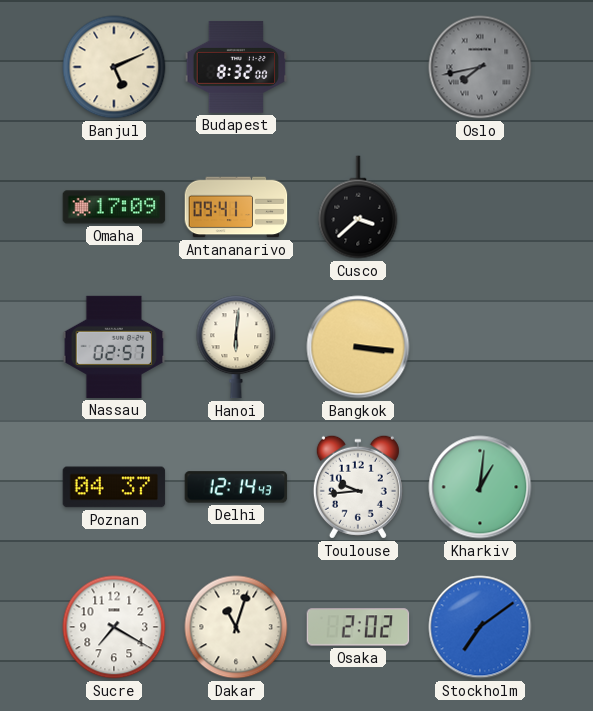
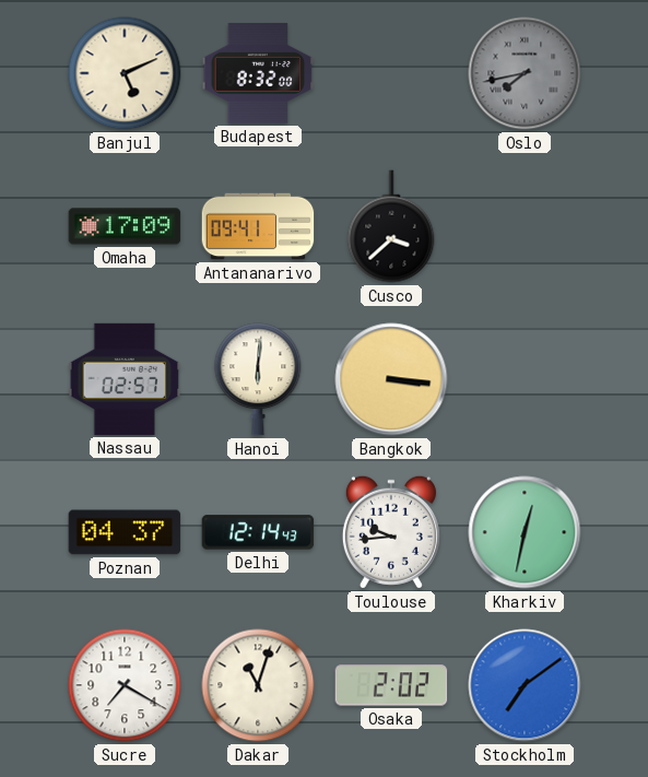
Kharkiv: 1:01 -> 12:32
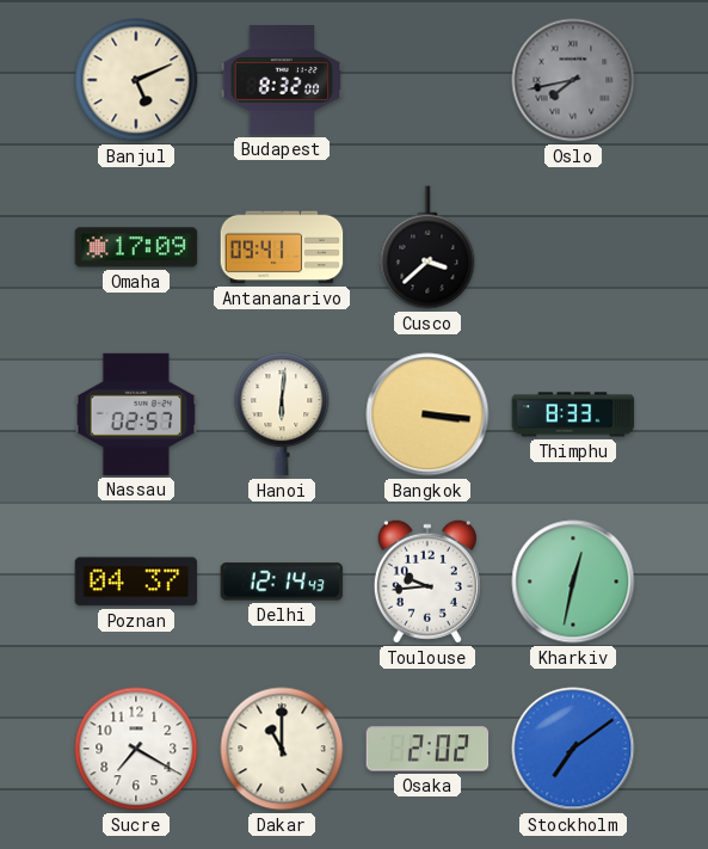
Thimphu: none -> 8:33
Dakar: 11:03 -> 11:00
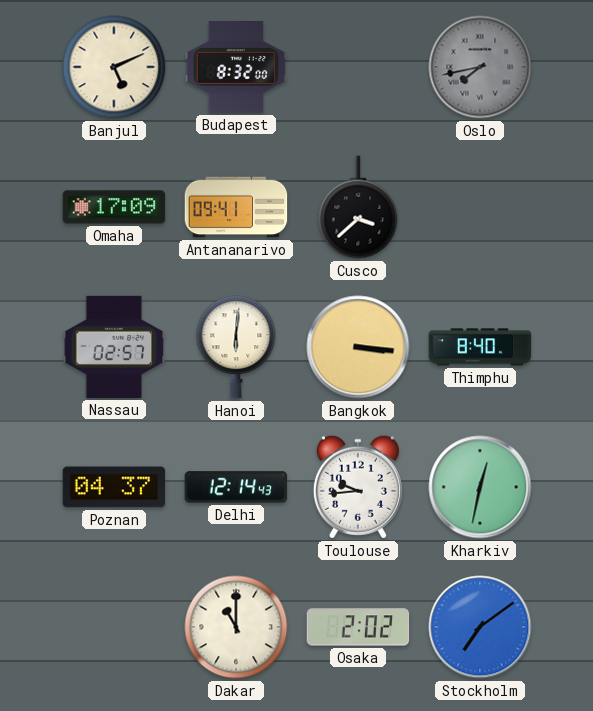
Thimphu: 8:33 -> 8:40
Sucre: 7:20 -> none
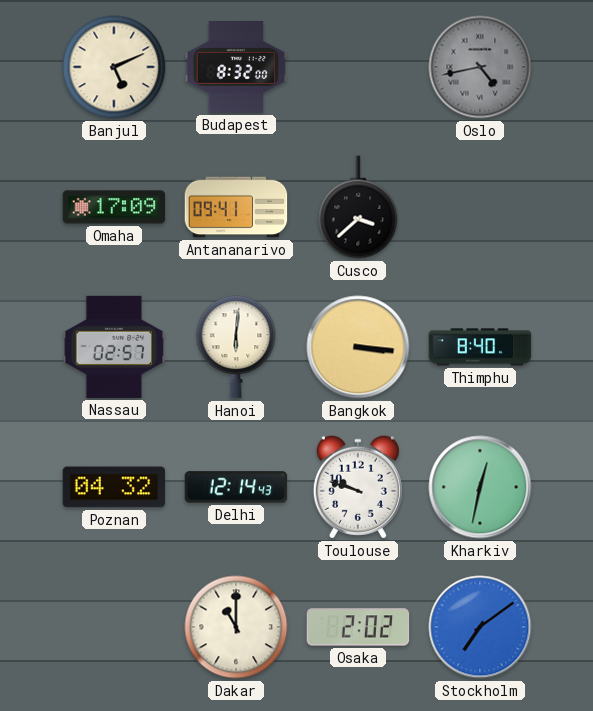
Oslo: 7:43 -> 4:43
Poznan: 04:37 -> 04:32
Toulouse: 9:44 -> 9:48
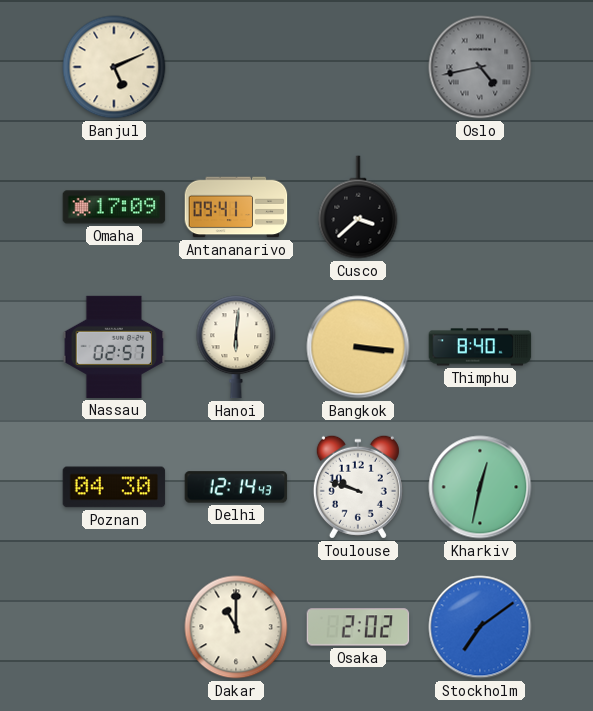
Budapest: 8:32 -> none
Poznan: 04:32 -> 04:30
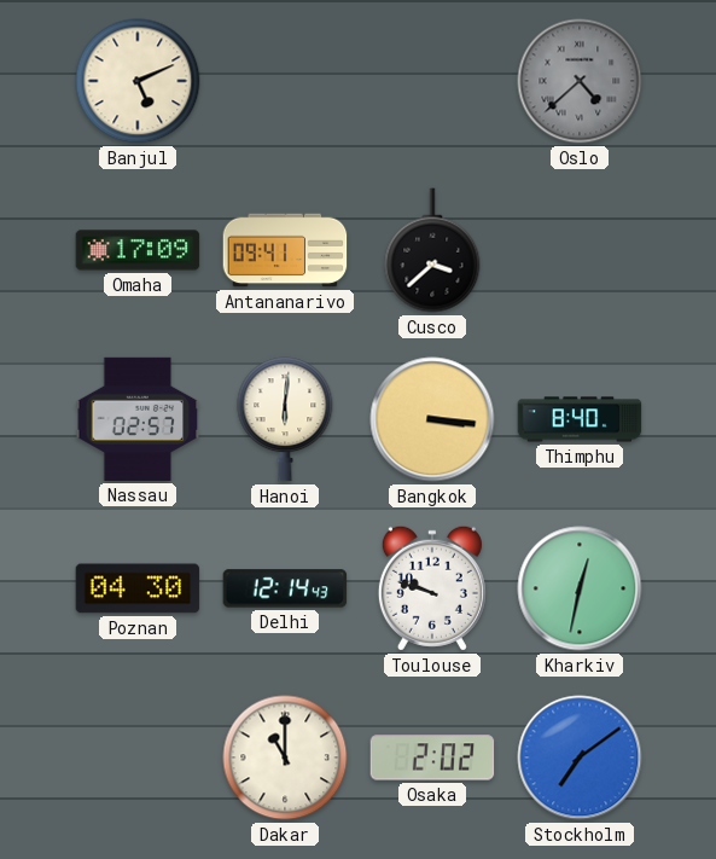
Oslo: 4:43 -> 4:38
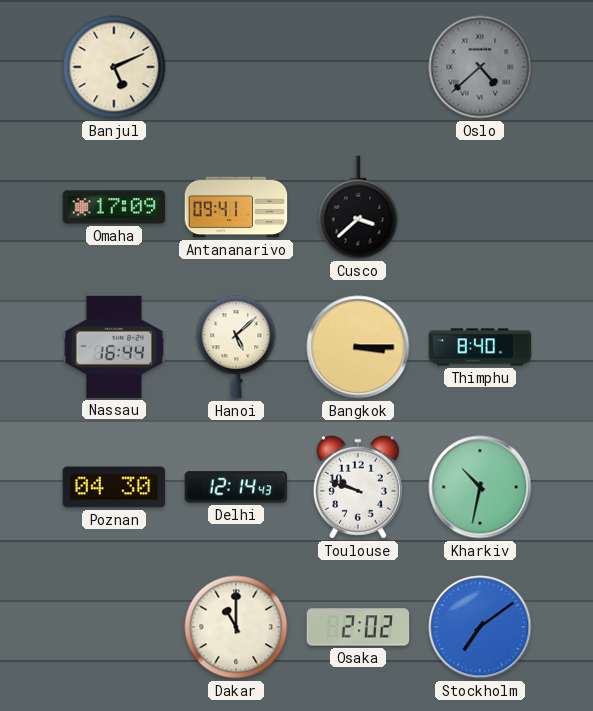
Nassau: 02:57 -> 16:44
Hanoi: 6:01 -> 5:08
Bangkok: 3:16 -> 3:15
Kharkiv: 12:32 -> 10:32
